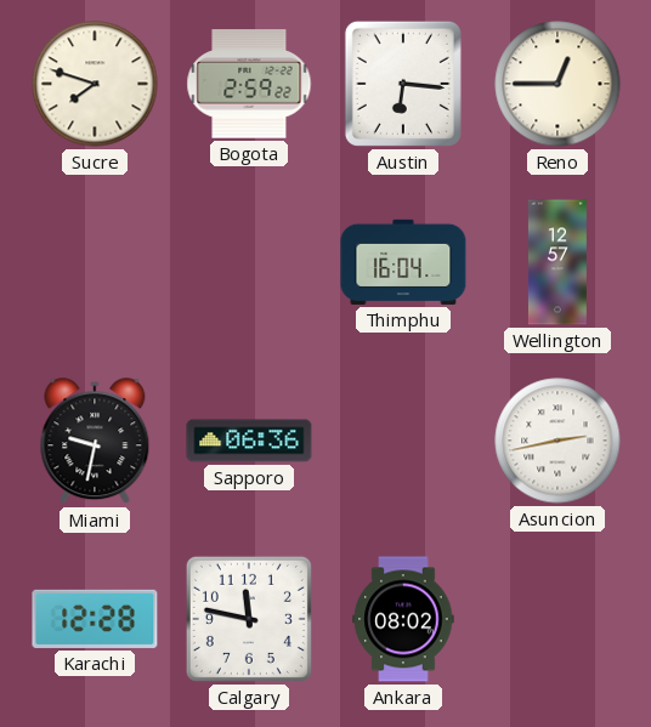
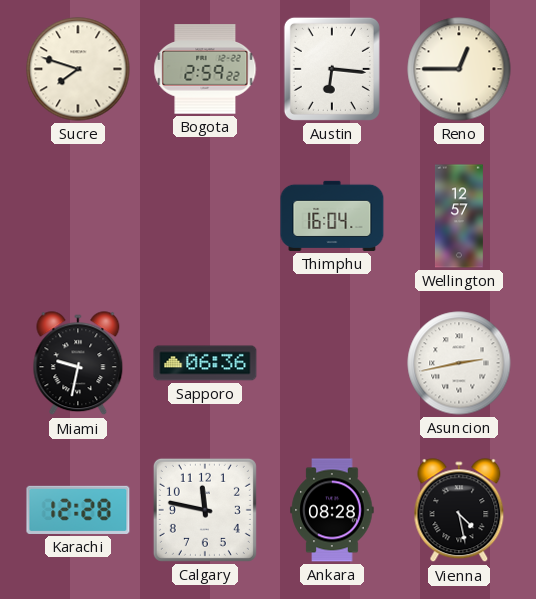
Ankara: 08:02 -> 08:28
Vienna: none -> 4:28
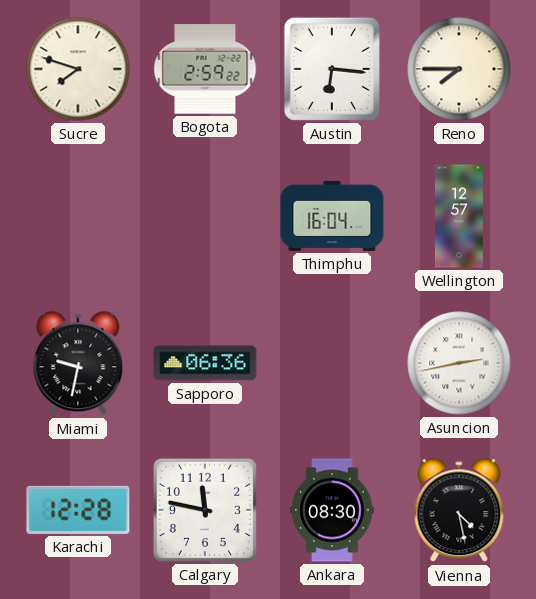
Reno: 12:45 -> 7:45
Ankara: 08:28 -> 08:30
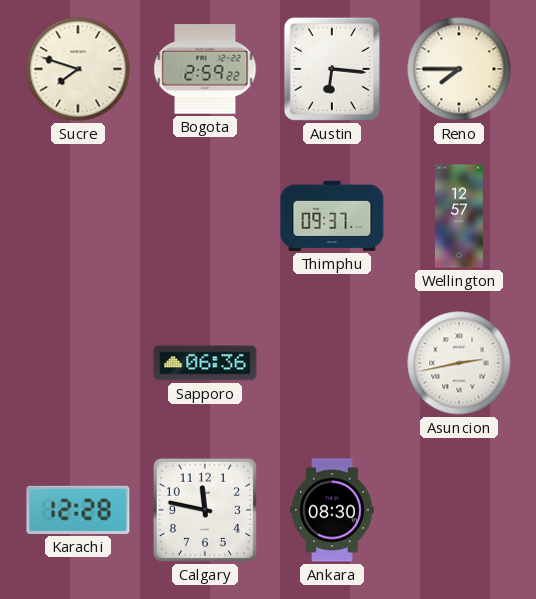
Thimphu: 16:04 -> 09:37
Miami: 9:32 -> none
Vienna: 4:28 -> none
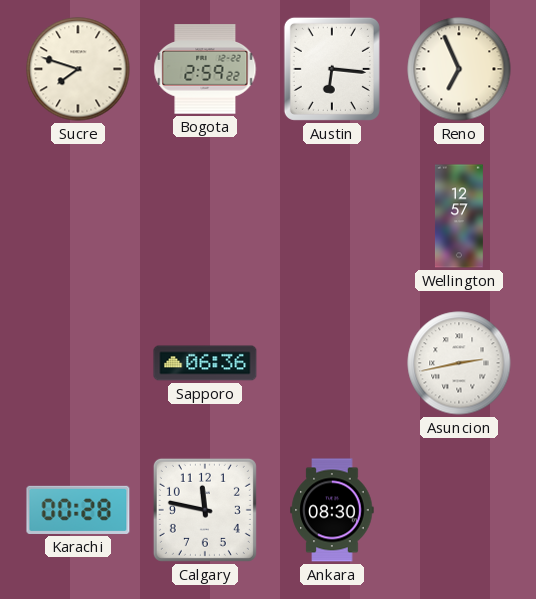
Reno: 7:45 -> 6:56
Thimphu: 09:37 -> none
Karachi: 12:28 -> 00:28
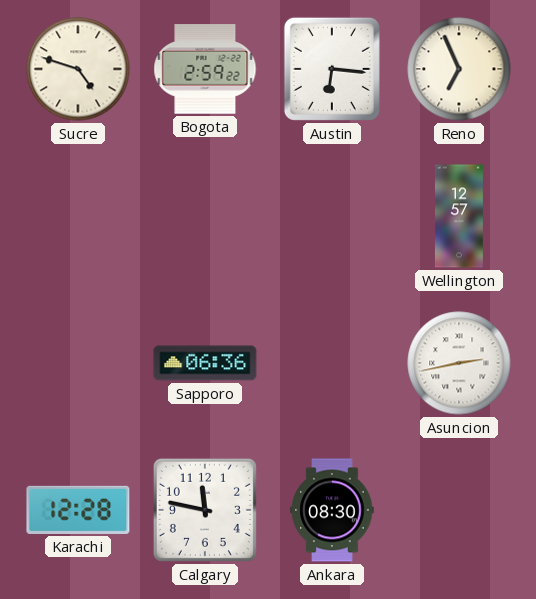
Sucre: 7:48 -> 4:48
Karachi: 00:28 -> 12:28
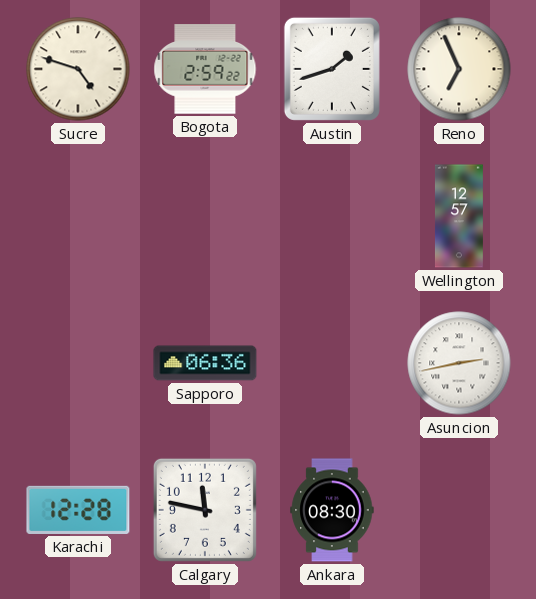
Austin: 6:16 -> 1:42
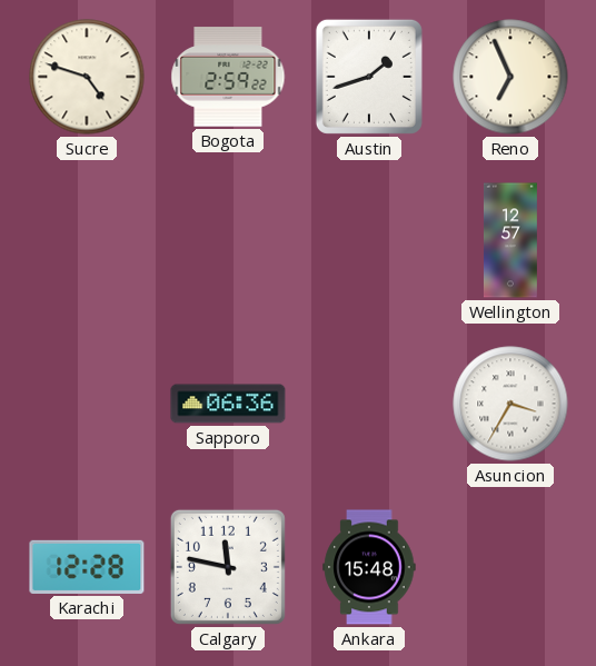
Asuncion: 2:43 -> 3:35
Ankara: 08:30 -> 15:48
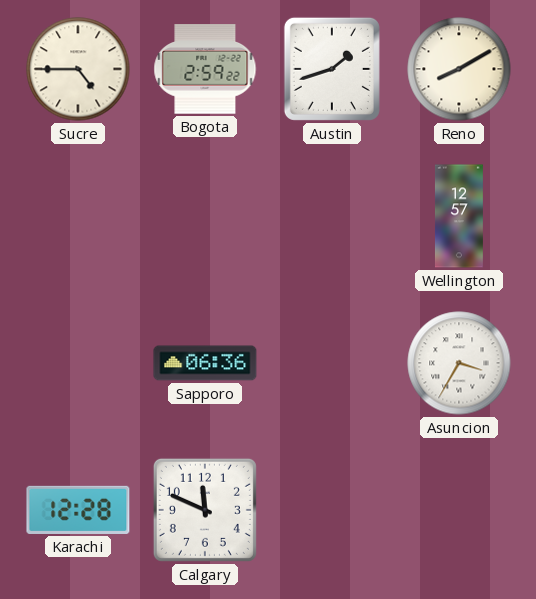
Sucre: 4:48 -> 4:45
Reno: 6:56 -> 8:10
Calgary: 11:47 -> 11:49
Ankara: 15:48 -> none
